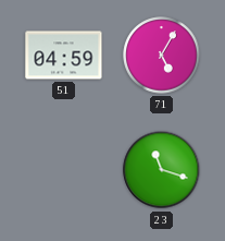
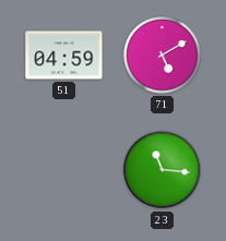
71: 5:05 -> 5:10
23: 11:18 -> 11:16
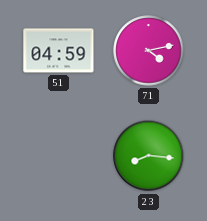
71: 5:10 -> 4:13
23: 11:16 -> 8:16
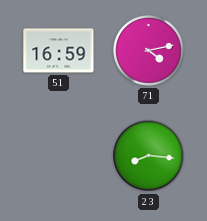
51: 04:59 -> 16:59
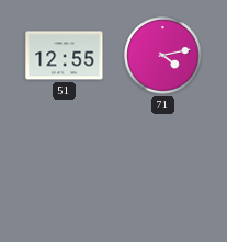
51: 16:59 -> 12:55
23: 8:16 -> none
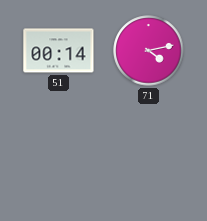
51: 12:55 -> 00:14
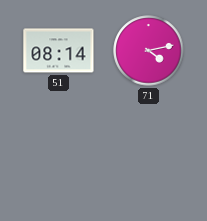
51: 00:14 -> 08:14
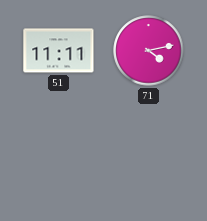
51: 08:14 -> 11:11
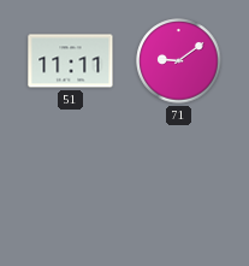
71: 4:13 -> 9:09
